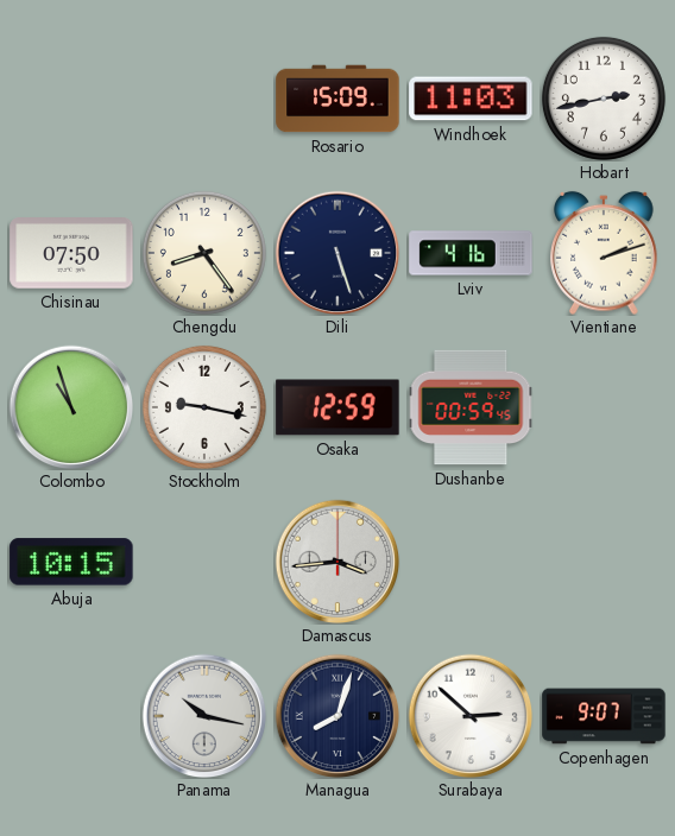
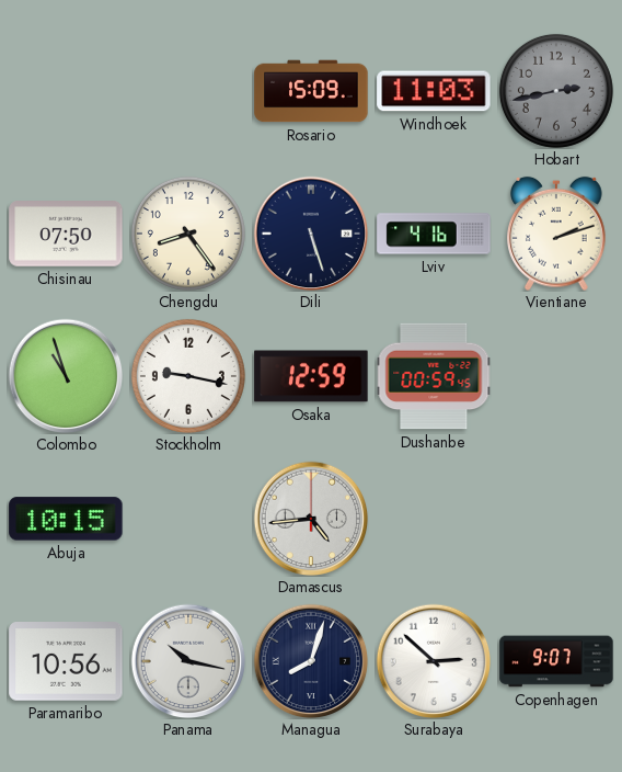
Hobart dial: white -> grey
Damascus: 3:44 -> 4:44
Paramaribo: none -> 10:56
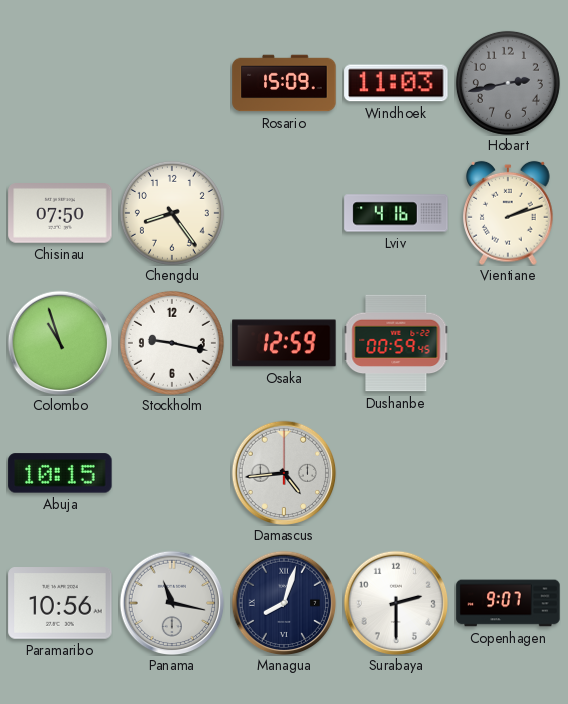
Dili: 5:27 -> none
Panama: 10:17 -> 11:17
Surabaya: 2:52 -> 2:30
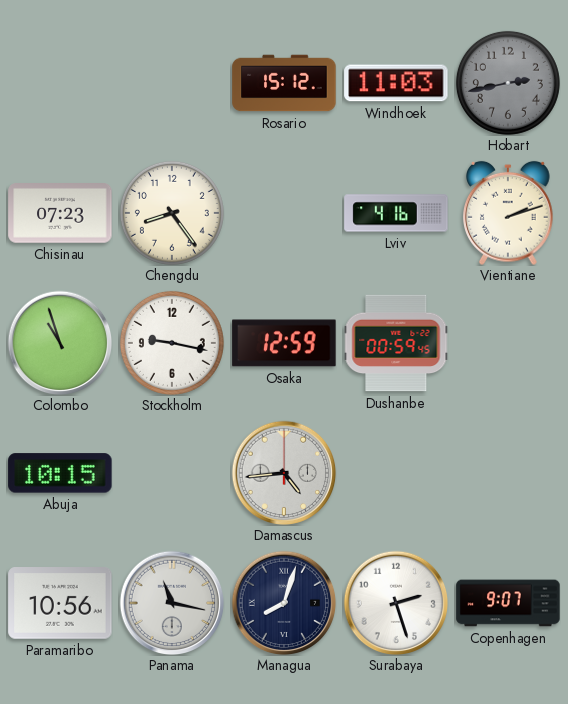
Rosario: 15:09 -> 15:12
Chisinau: 07:50 -> 07:23
Surabaya: 2:30 -> 2:27
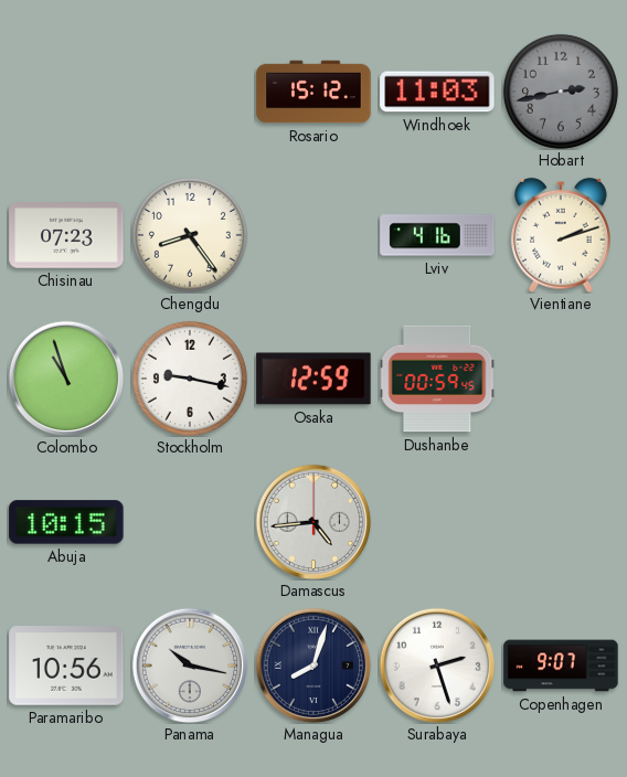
Panama: 11:17 -> 10:17
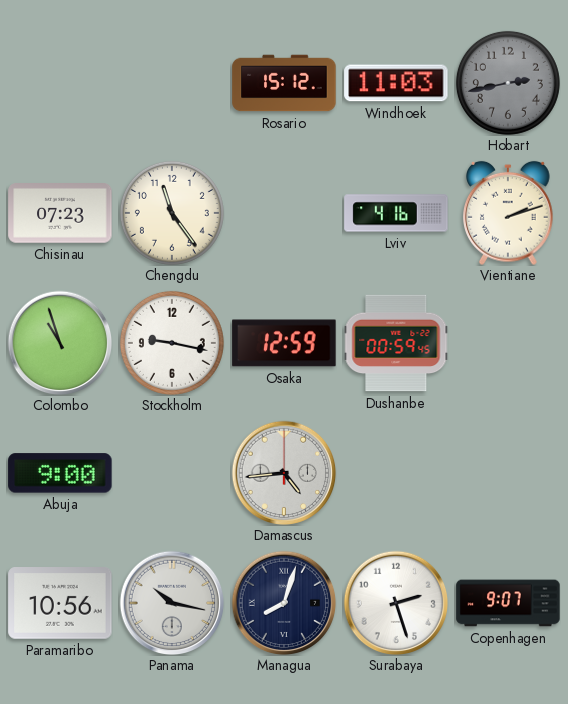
Chengdu: 8:24 -> 11:24
Abuja: 10:15 -> 9:00
